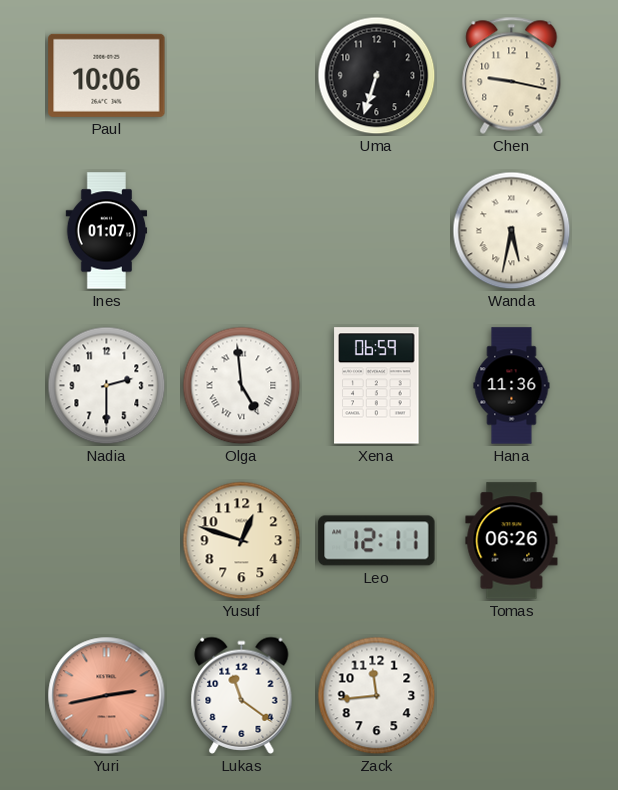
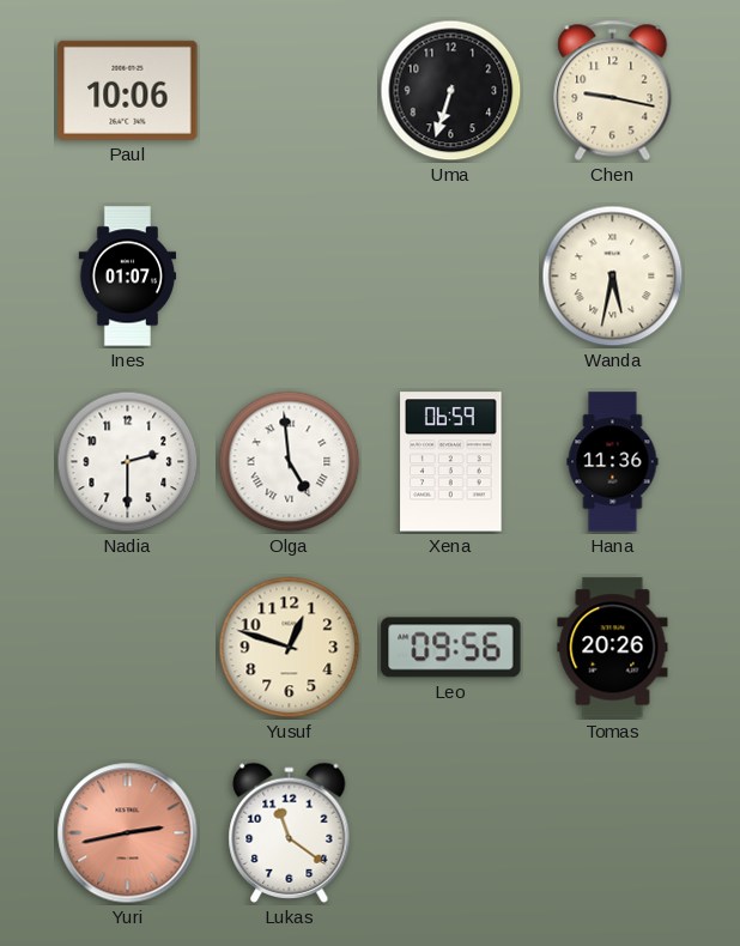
Leo: 12:11 -> 09:56
Tomas: 06:26 -> 20:26
Zack: 11:44 -> none
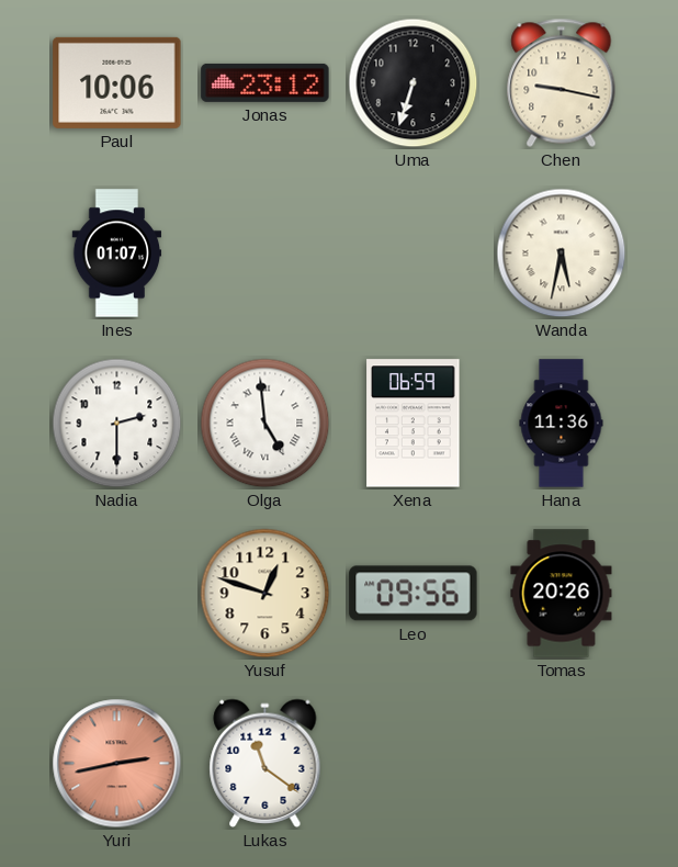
Jonas: none -> 23:12
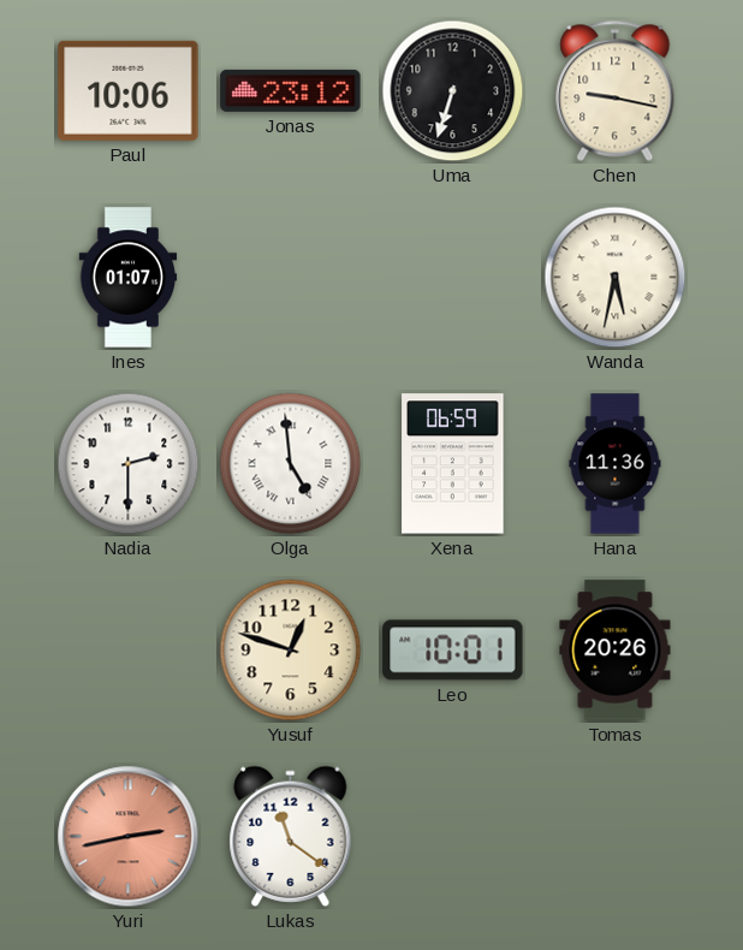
Leo: 09:56 -> 10:01
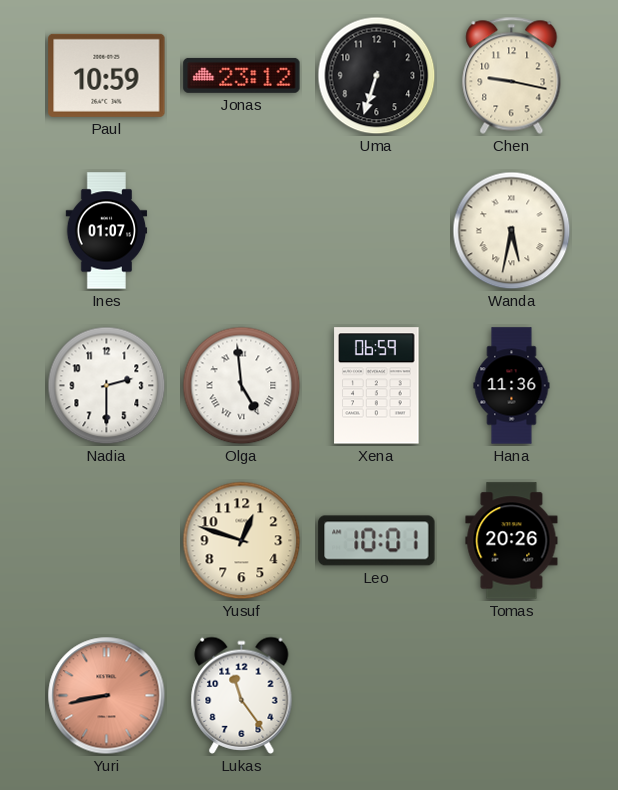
Paul: 10:06 -> 10:59
Yuri: 2:43 -> 8:43
Lukas: 11:21 -> 11:24
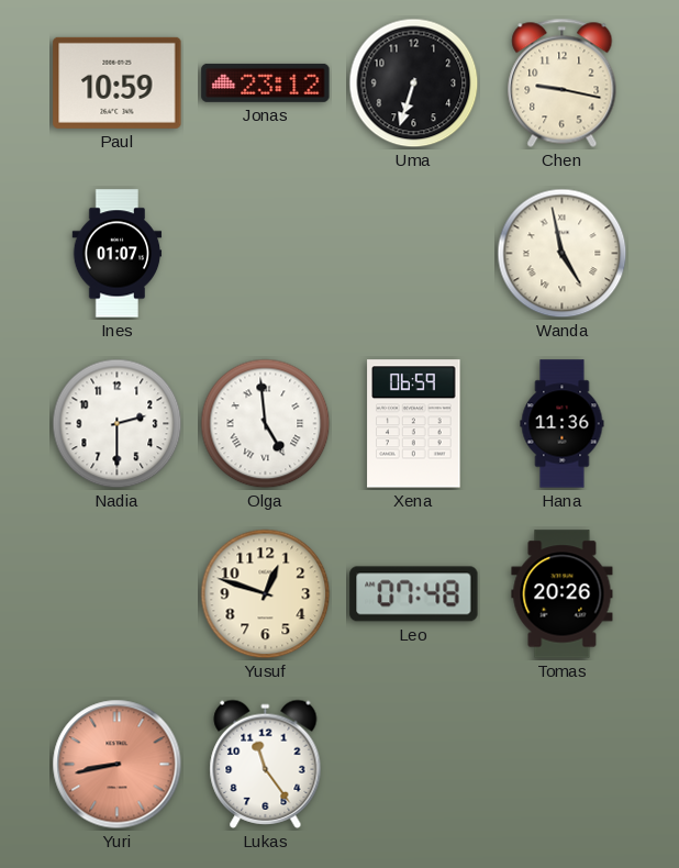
Wanda: 5:32 -> 4:58
Leo: 10:01 -> 07:48
